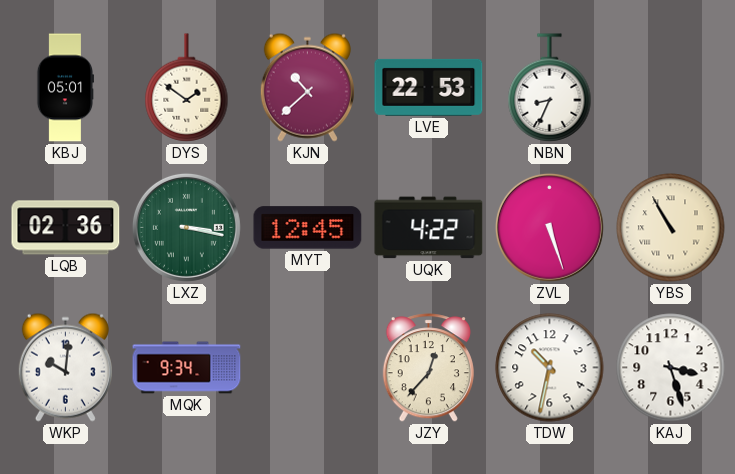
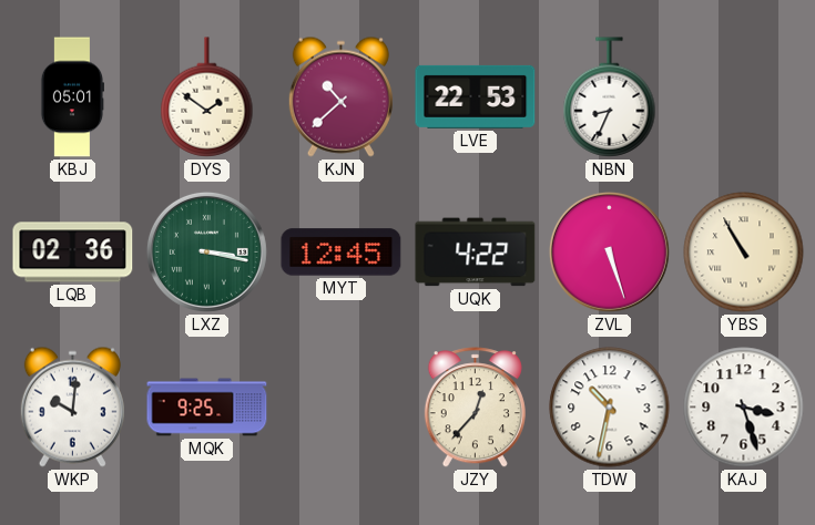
MQK: 9:34 -> 9:25
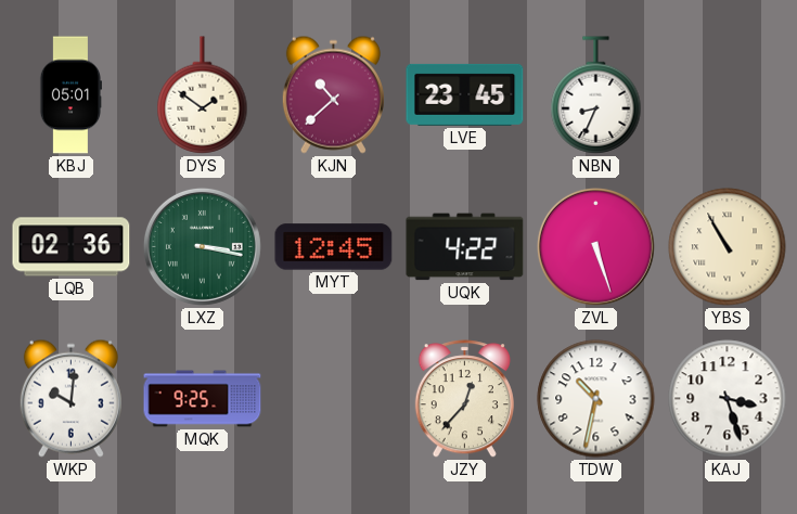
LVE: 22:53 -> 23:45
